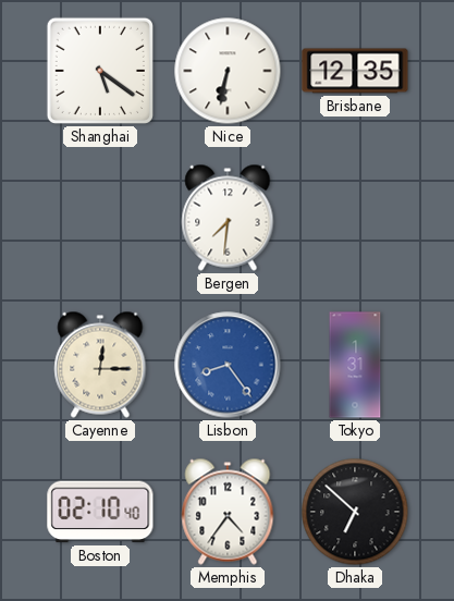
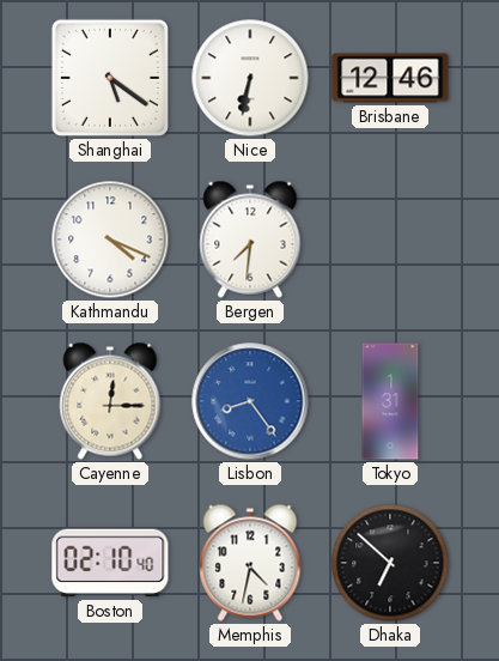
Brisbane: 12:35 -> 12:46
Kathmandu: none -> 4:19
Memphis: 4:36 -> 4:32
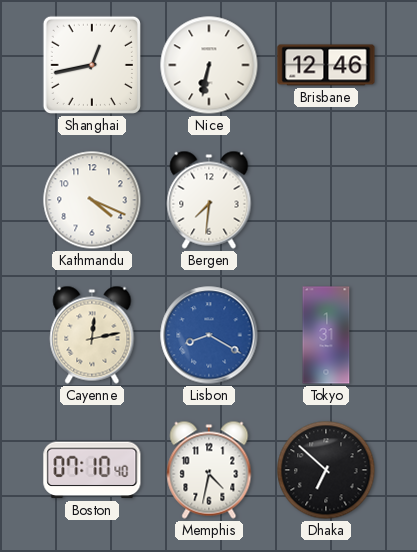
Shanghai: 5:21 -> 12:43
Cayenne: 12:15 -> 12:13
Lisbon: 8:24 -> 8:20
Boston: 02:10 -> 07:10
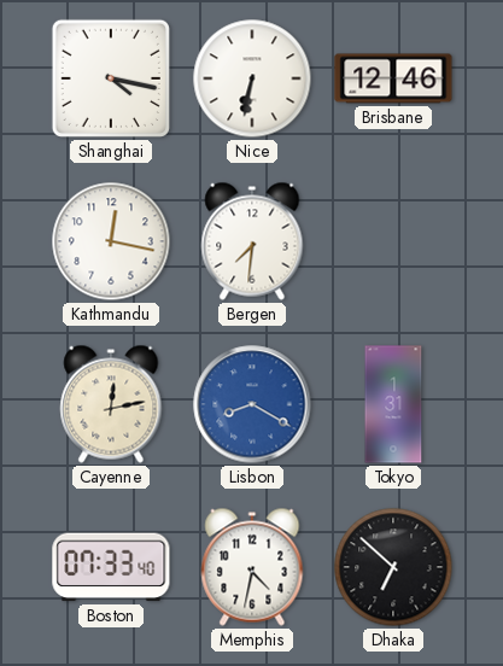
Shanghai: 12:43 -> 4:17
Kathmandu: 4:19 -> 12:17
Boston: 07:10 -> 07:33
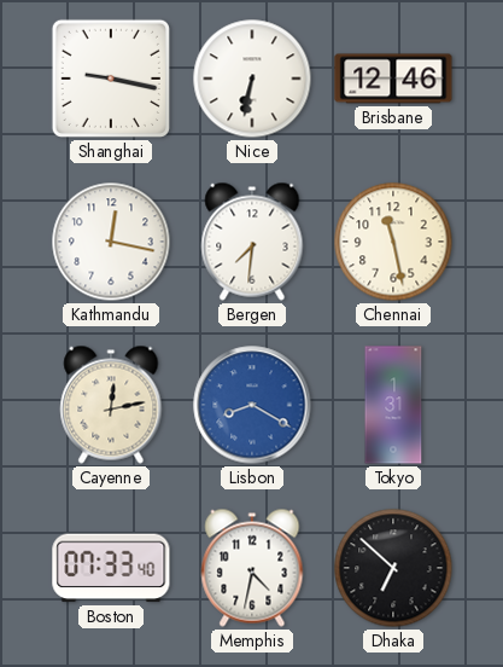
Shanghai: 4:17 -> 9:17
Chennai: none -> 11:28
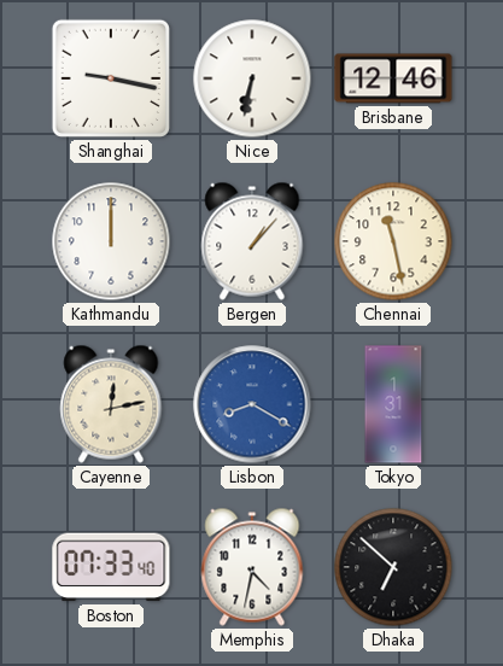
Kathmandu: 12:17 -> 12:00
Bergen: 7:31 -> 1:07
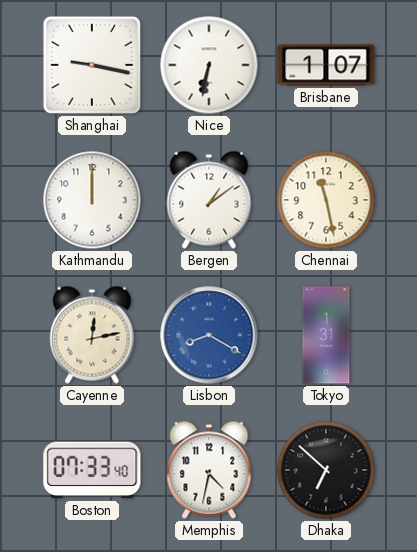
Brisbane: 12:46 -> 1:07
Bergen: 1:07 -> 1:09
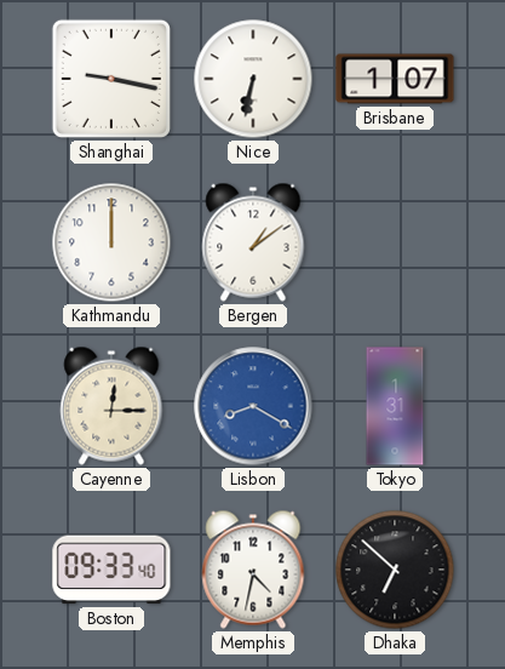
Chennai: 11:28 -> none
Cayenne: 12:13 -> 12:15
Boston: 07:33 -> 09:33
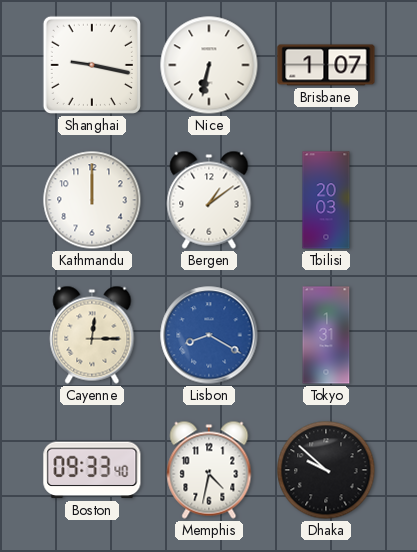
Tbilisi: none -> 20:03
Dhaka: 6:52 -> 9:52
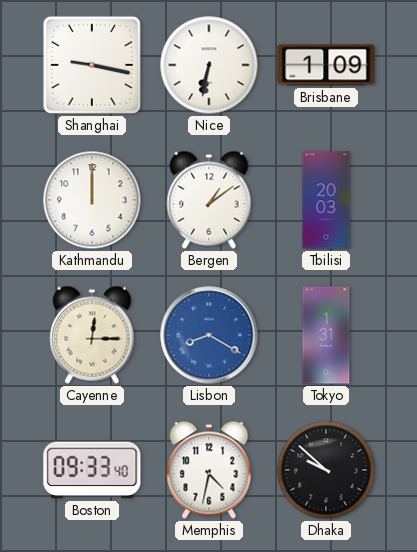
Brisbane: 1:07 -> 1:09
